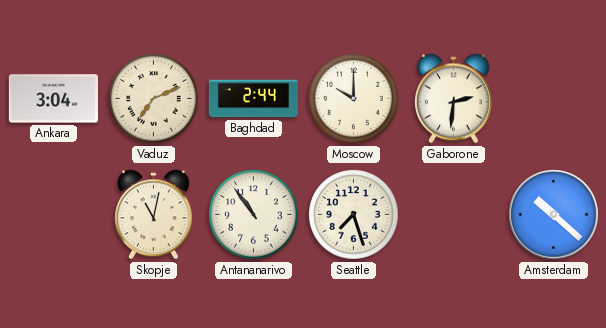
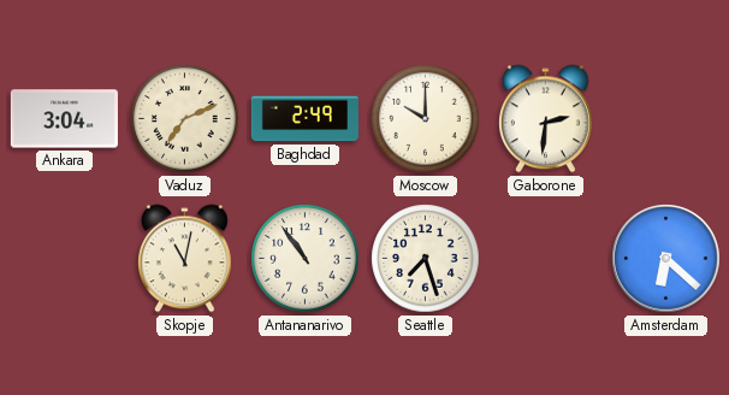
Baghdad: 2:44 -> 2:49
Amsterdam: 10:22 -> 6:22
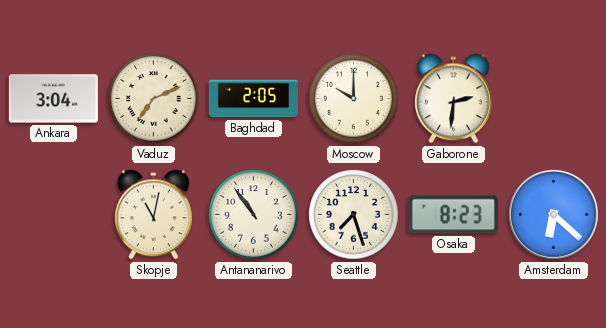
Baghdad: 2:49 -> 2:05
Osaka: none -> 8:23
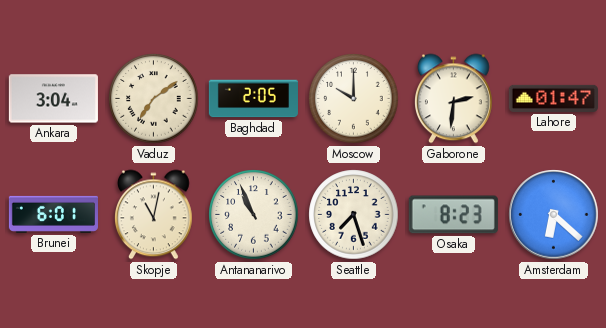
Vaduz: 7:11 -> 7:09
Lahore: none -> 01:47
Brunei: none -> 6:01
Antananarivo: 10:54 -> 10:56
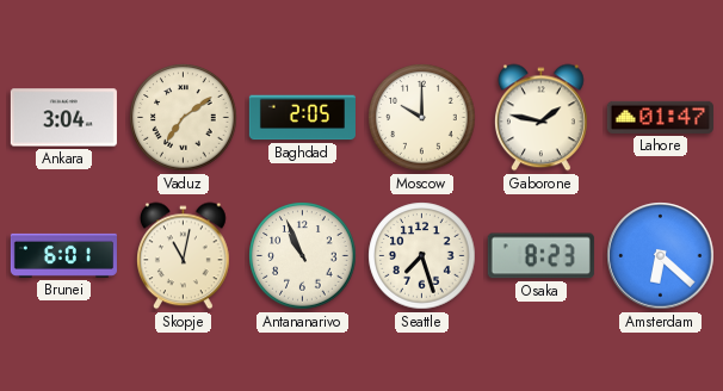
Gaborone: 2:31 -> 1:47
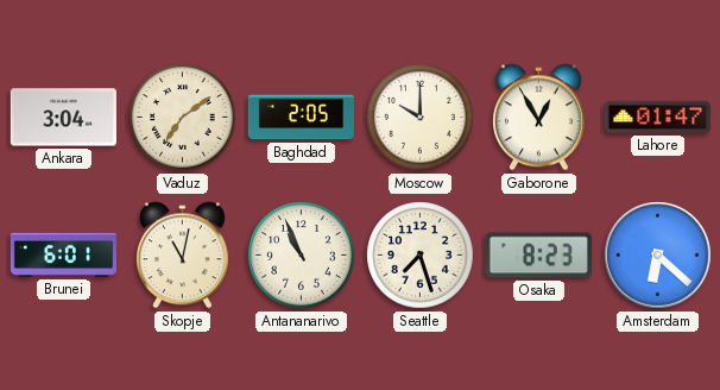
Gaborone: 1:47 -> 12:55
